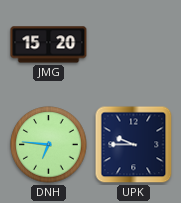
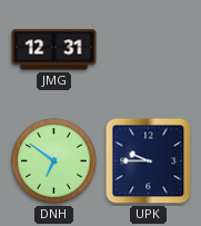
JMG: 15:20 -> 12:31
DNH: 6:46 -> 6:51
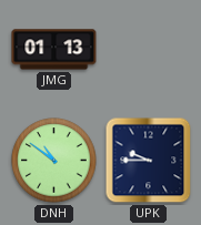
JMG: 12:31 -> 01:13
DNH: 6:51 -> 10:51
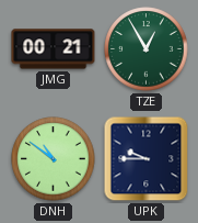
JMG: 01:13 -> 00:21
TZE: none -> 12:55
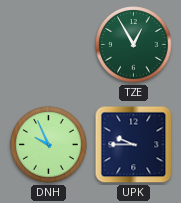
JMG: 00:21 -> none
DNH: 10:51 -> 9:56
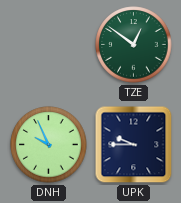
TZE: 12:55 -> 12:51
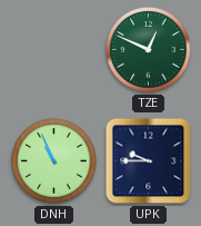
TZE: 12:51 -> 12:49
DNH: 9:56 -> 10:56
